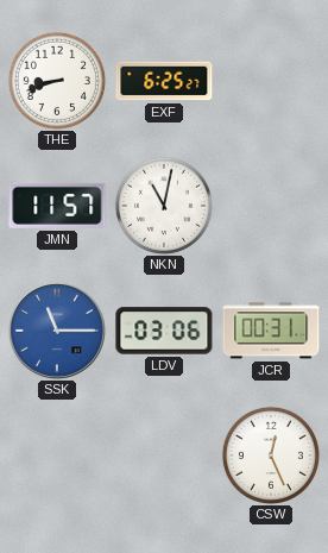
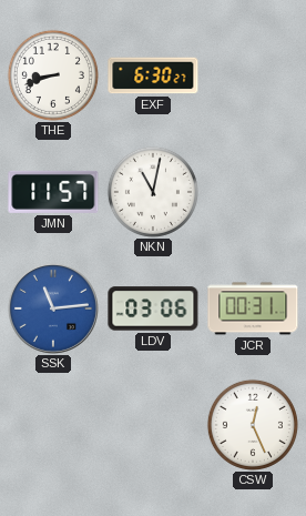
EXF: 6:25 -> 6:30
SSK: 11:15 -> 11:14
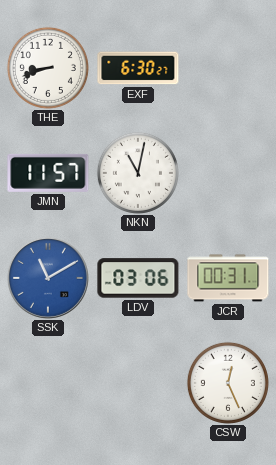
SSK: 11:14 -> 11:10
